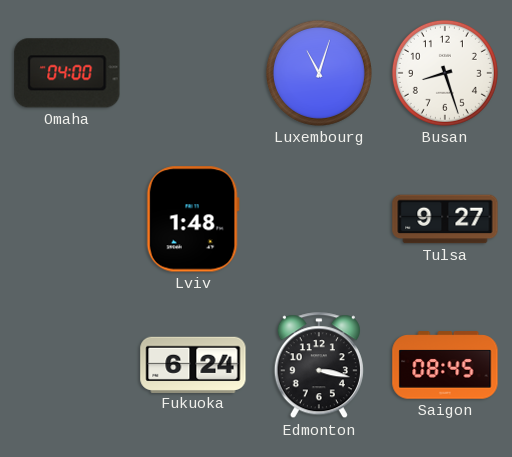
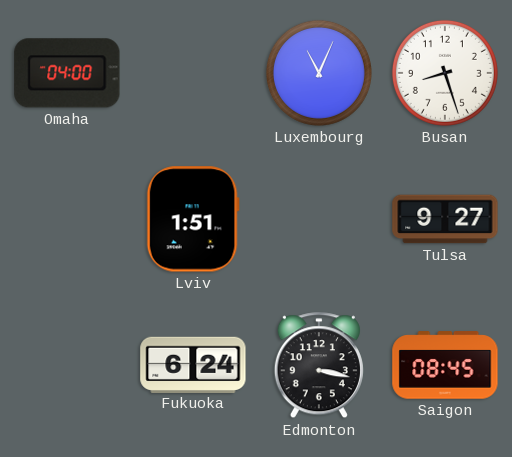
Luxembourg: 11:03 -> 11:04
Lviv: 1:48 -> 1:51
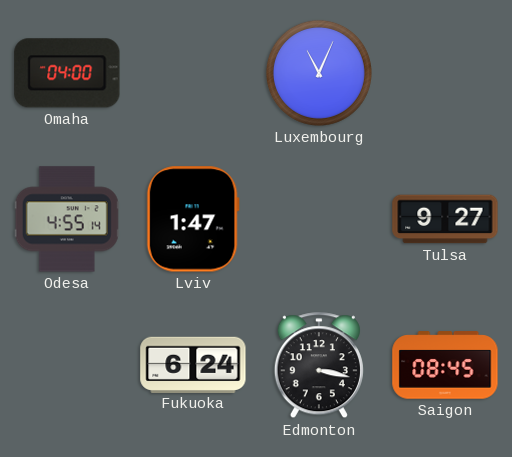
Busan: 8:27 -> none
Odesa: none -> 4:55
Lviv: 1:51 -> 1:47
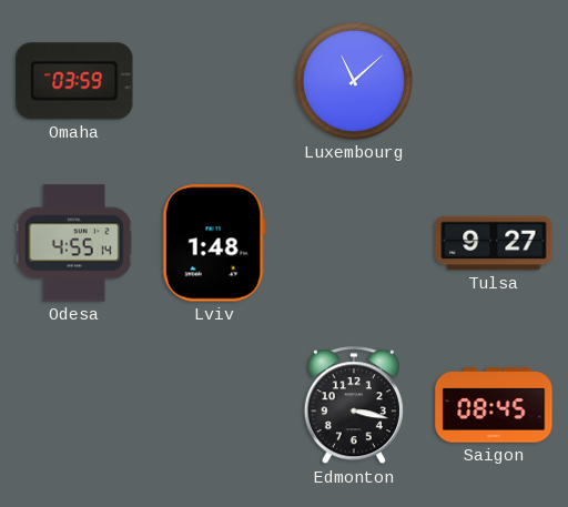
Omaha: 04:00 -> 03:59
Luxembourg: 11:04 -> 11:08
Lviv: 1:47 -> 1:48
Fukuoka: 6:24 -> none
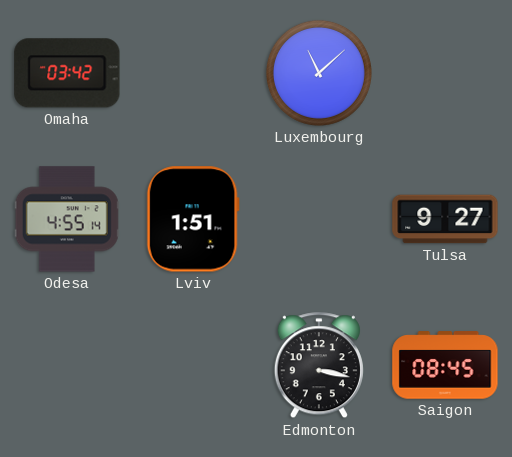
Omaha: 03:59 -> 03:42
Lviv: 1:48 -> 1:51
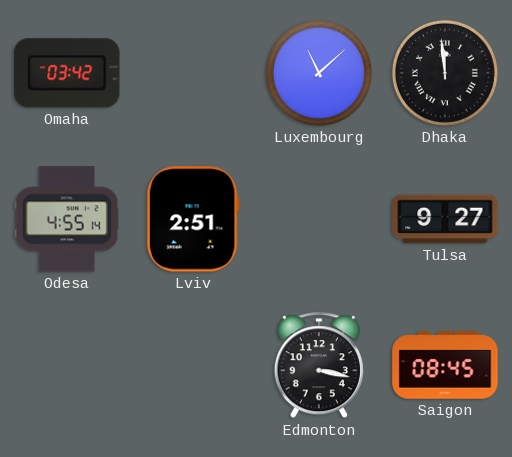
Dhaka: none -> 11:59
Lviv: 1:51 -> 2:51
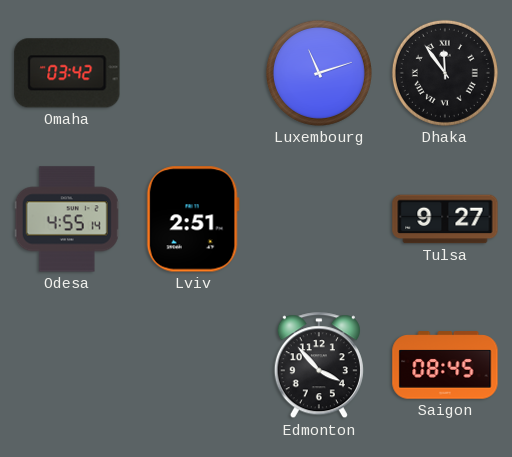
Luxembourg: 11:08 -> 11:12
Dhaka: 11:59 -> 11:54
Edmonton: 3:17 -> 3:53
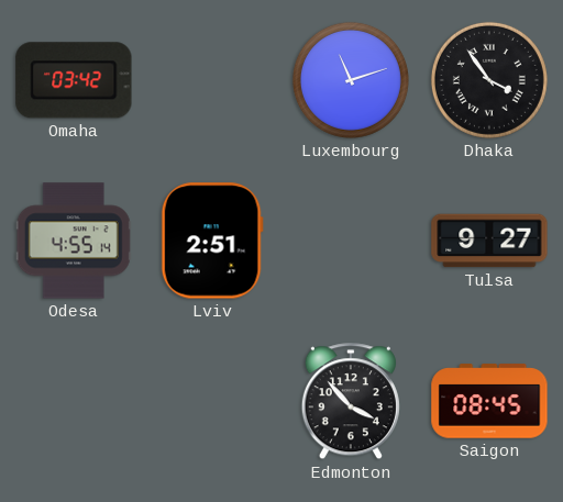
Dhaka: 11:54 -> 3:54
